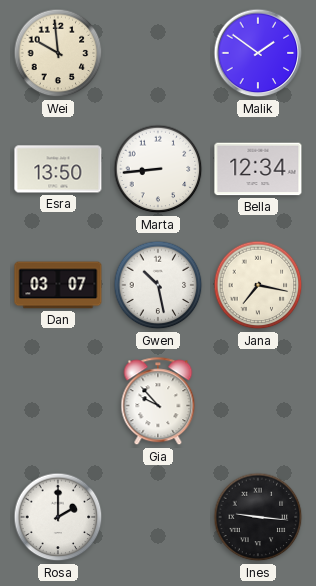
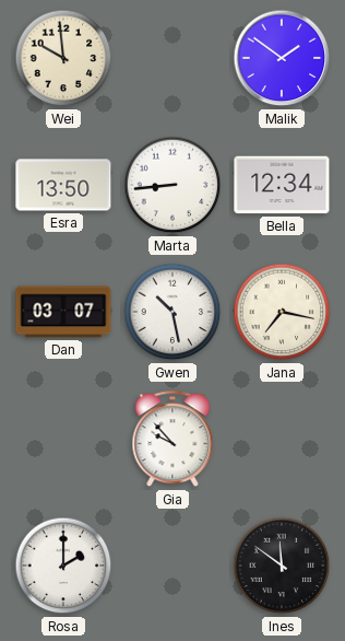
Ines: 9:16 -> 11:51
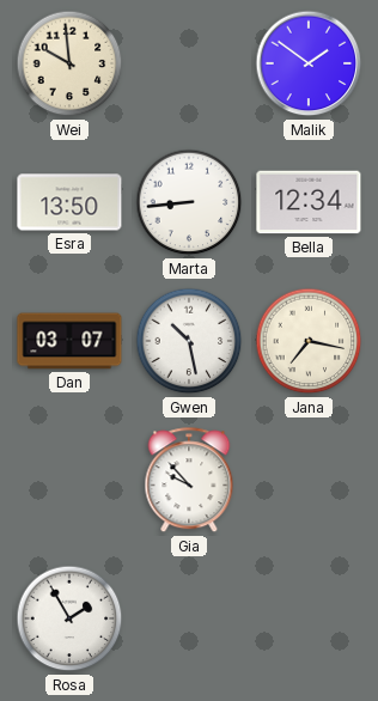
Rosa: 2:00 -> 1:55
Ines: 11:51 -> none
